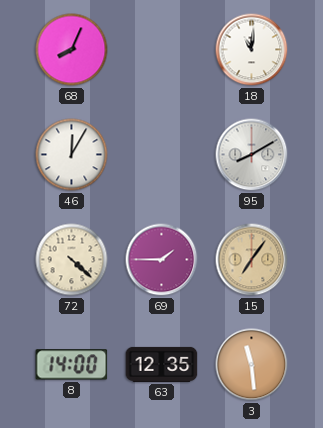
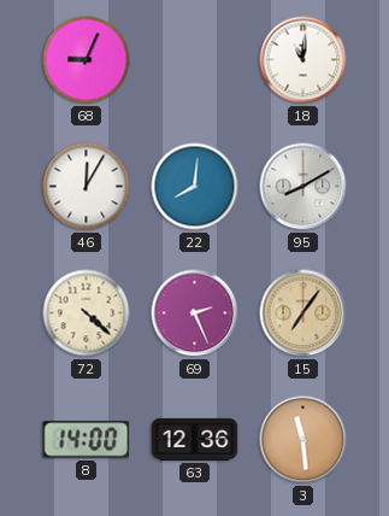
68: 8:04 -> 9:04
22: none -> 8:01
69: 1:45 -> 2:26
63: 12:35 -> 12:36
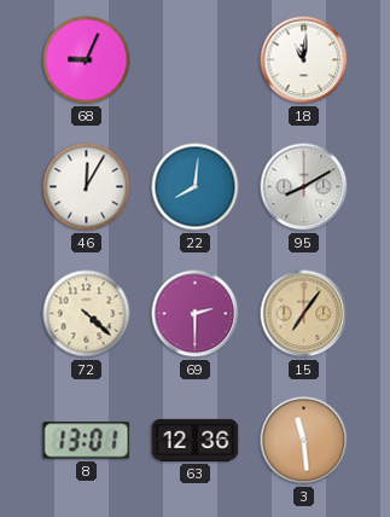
69: 2:26 -> 2:30
8: 14:00 -> 13:01
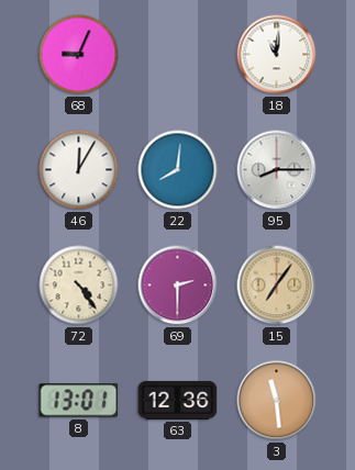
95: 8:10 -> 8:15
72: 4:22 -> 4:24
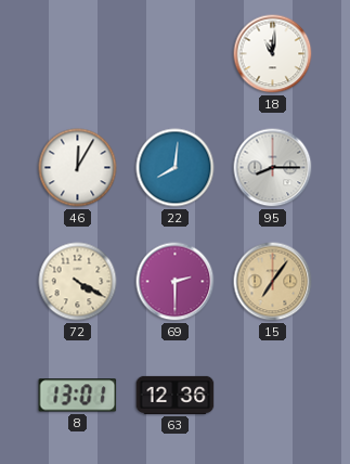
68: 9:04 -> none
72: 4:24 -> 4:20
3: 11:29 -> none
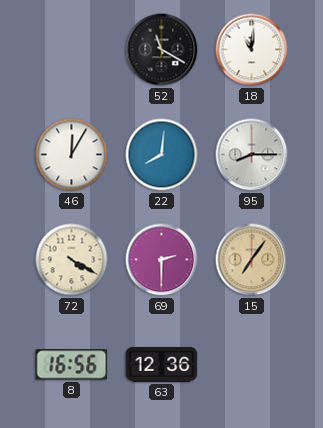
52: none -> 11:20
8: 13:01 -> 16:56
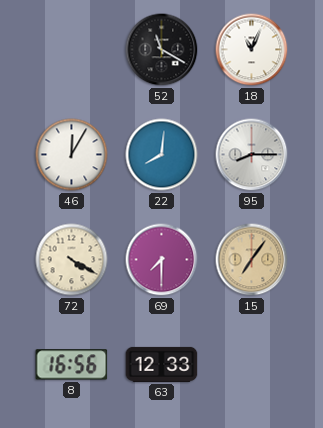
18: 11:01 -> 11:04
69: 2:30 -> 7:30
63: 12:36 -> 12:33
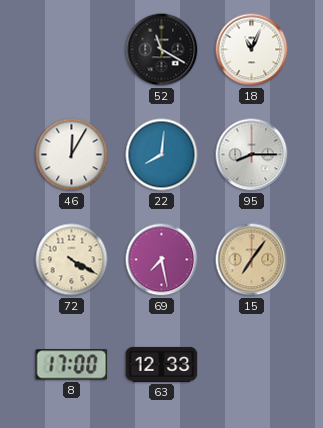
69: 7:30 -> 7:28
8: 16:56 -> 17:00
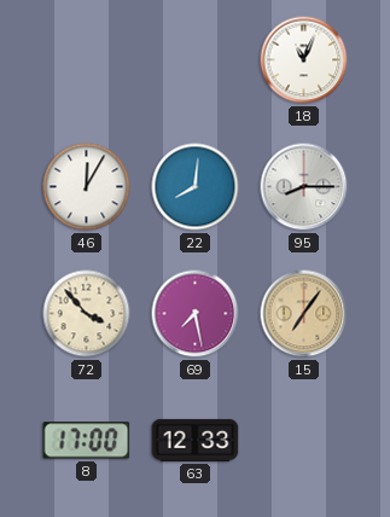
52: 11:20 -> none
72: 4:20 -> 3:53
